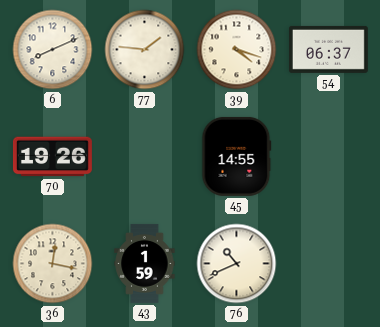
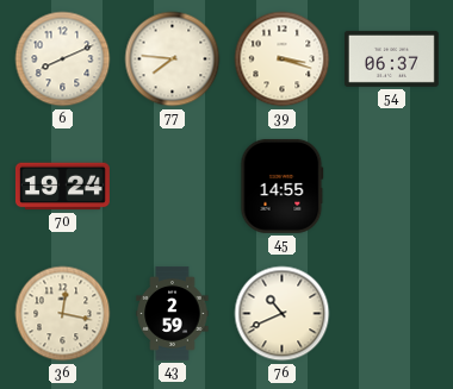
77: 1:46 -> 7:46
39: 4:18 -> 3:18
70: 19:26 -> 19:24
43: 1:59 -> 2:59
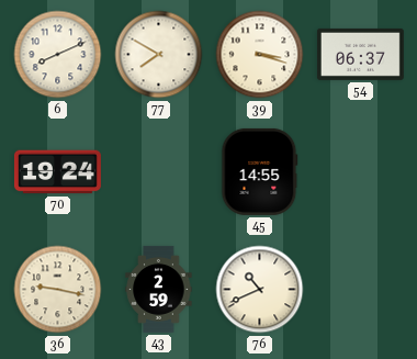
77: 7:46 -> 7:50
36: 12:17 -> 9:17
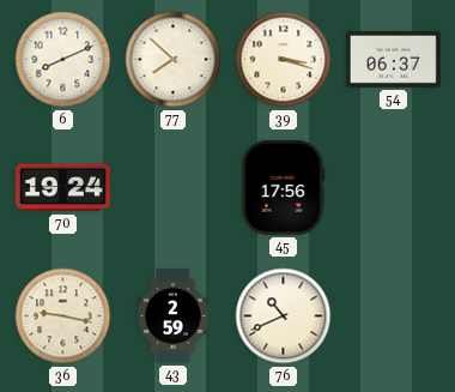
77: 7:50 -> 7:52
45: 14:55 -> 17:56
